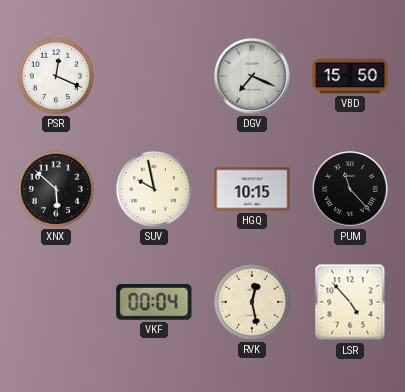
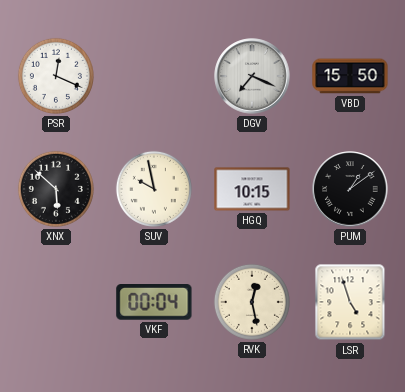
PUM: 11:23 -> 1:09
LSR: 4:53 -> 4:57
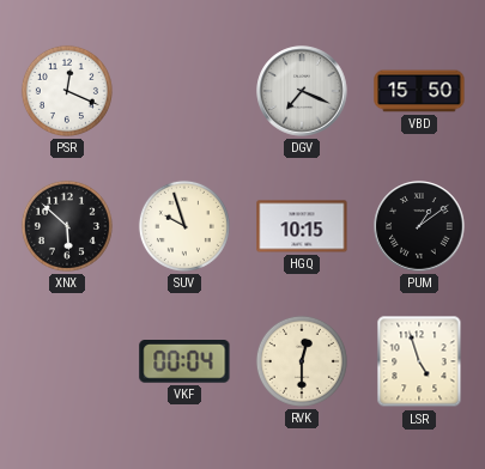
SUV: 9:58 -> 9:57
RVK: 12:28 -> 12:30
